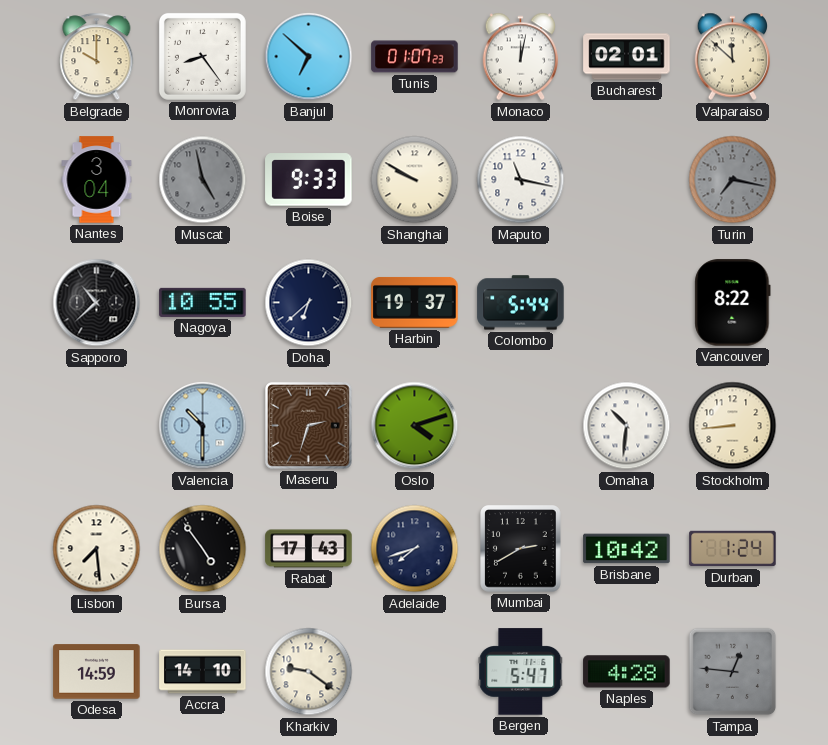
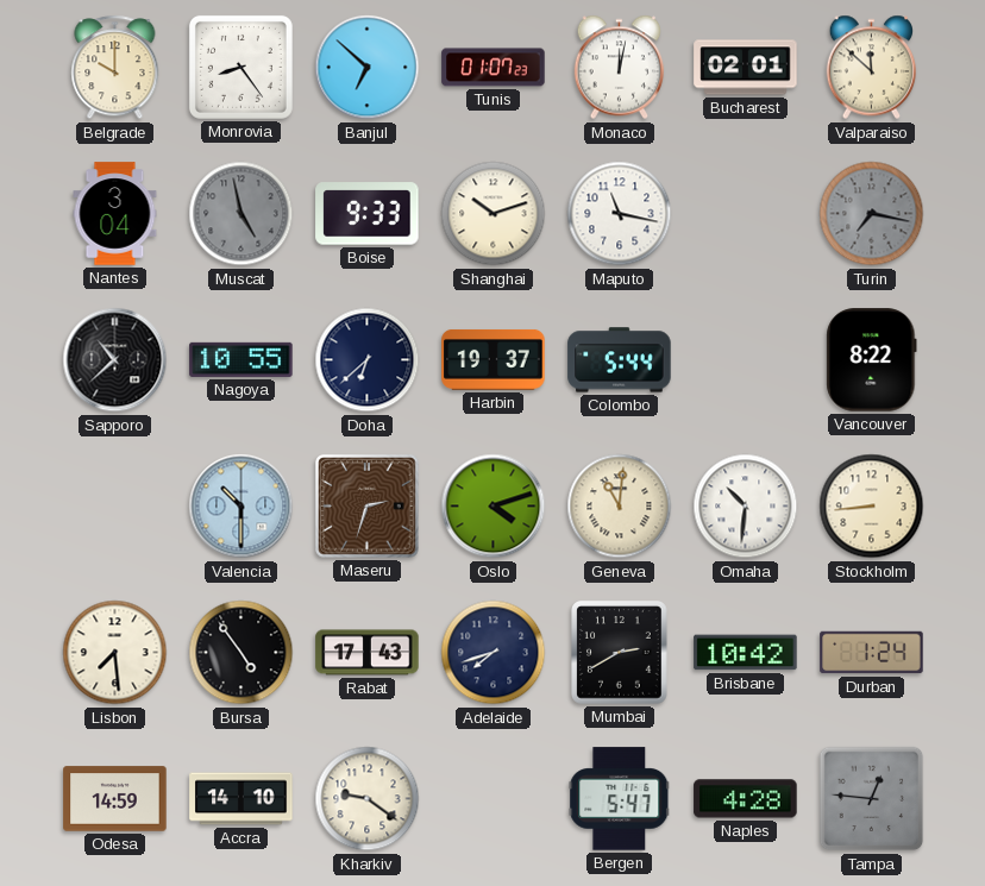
Shanghai: 9:50 -> 10:12
Geneva: none -> 11:01
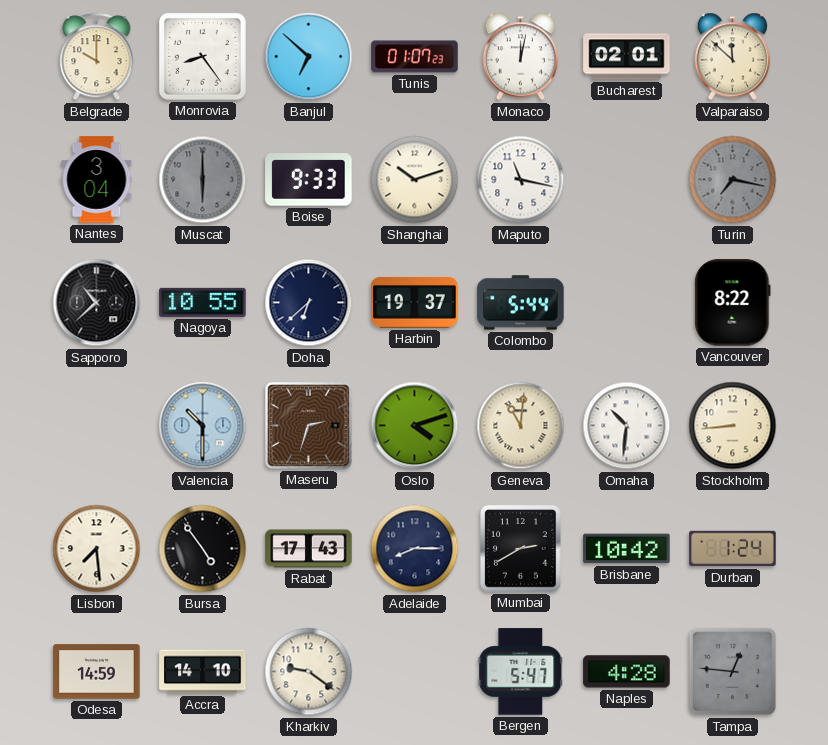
Muscat: 4:58 -> 6:00
Adelaide: 7:42 -> 8:15
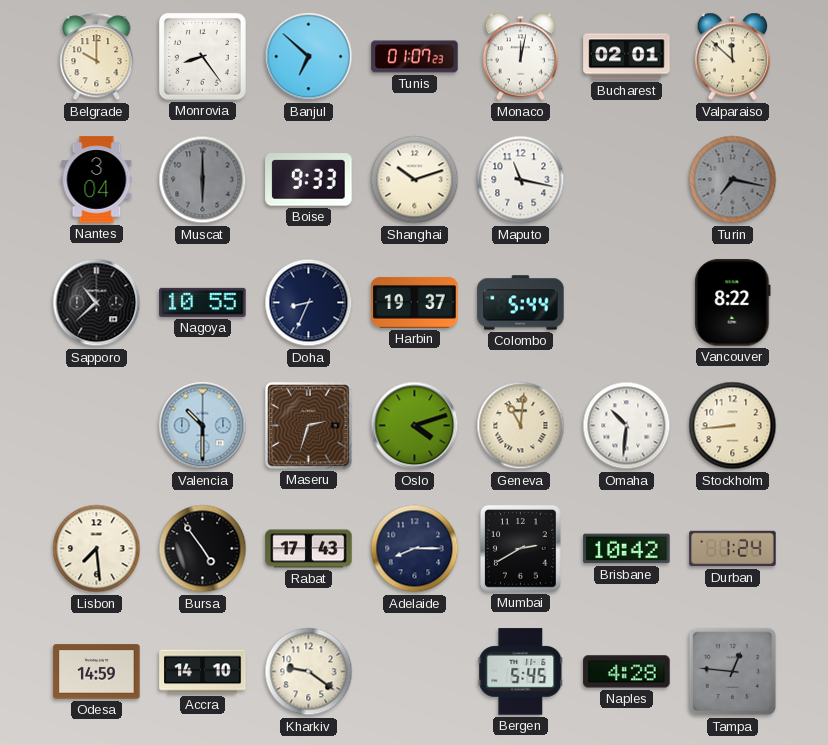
Doha: 6:38 -> 8:34
Bergen: 5:47 -> 5:45
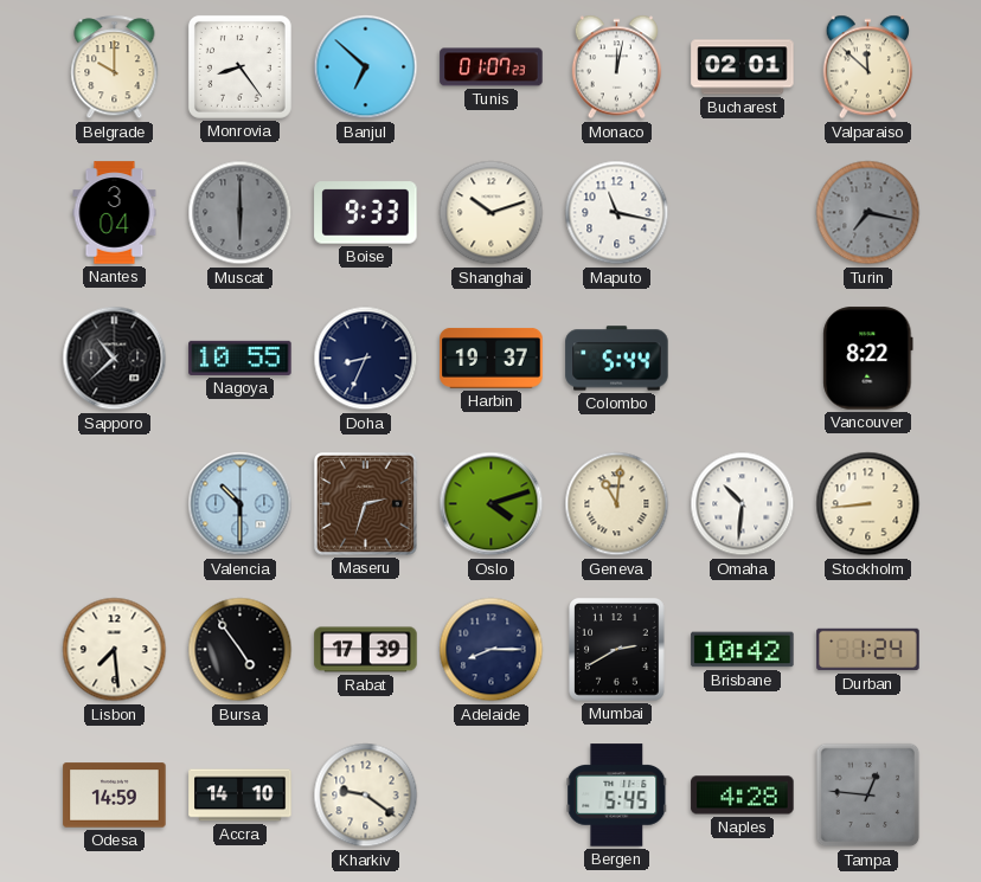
Rabat: 17:43 -> 17:39
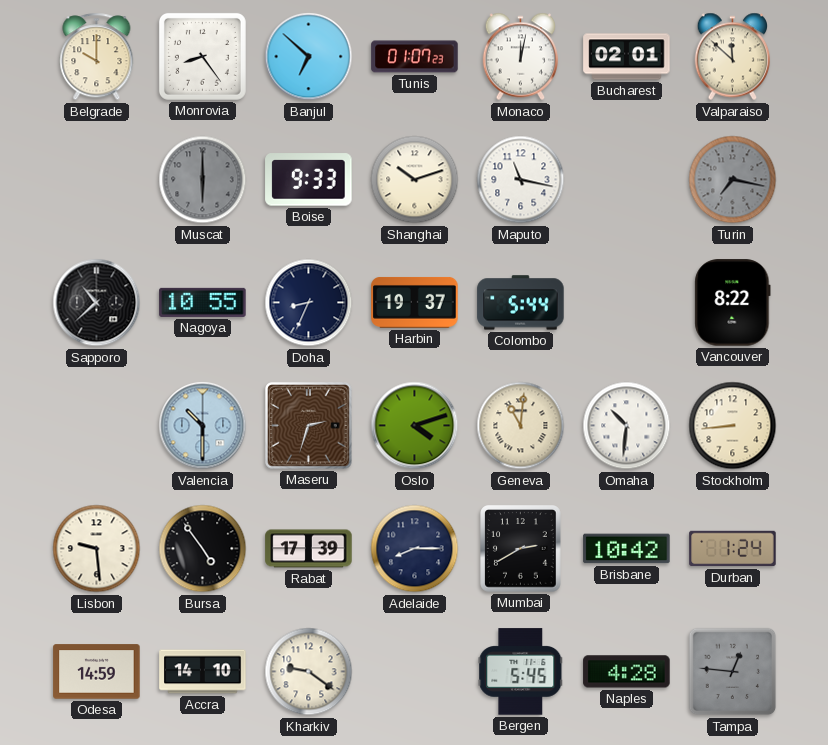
Nantes: 3:04 -> none
Lisbon: 7:29 -> 9:29
